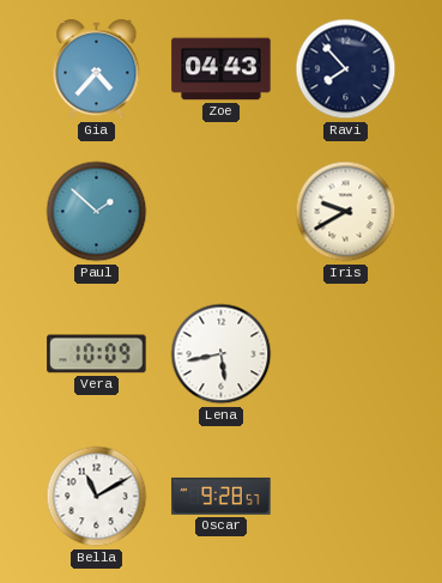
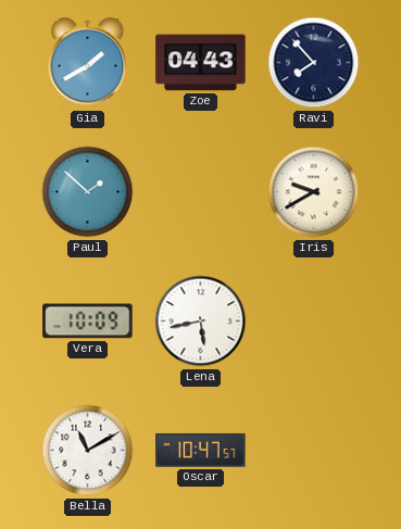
Gia: 4:37 -> 1:40
Oscar: 9:28 -> 10:47
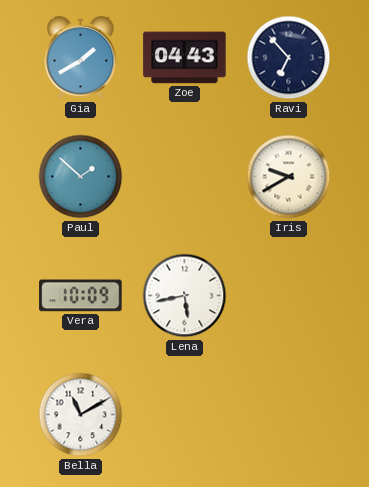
Ravi: 7:53 -> 6:53
Oscar: 10:47 -> none
